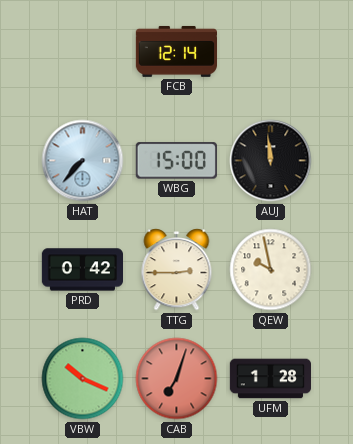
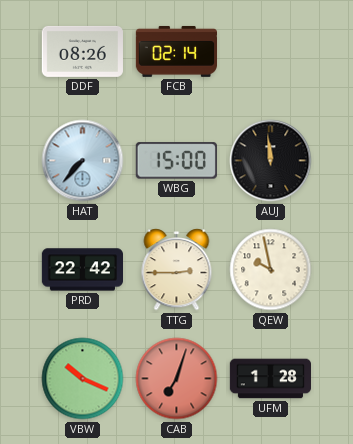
DDF: none -> 08:26
FCB: 12:14 -> 02:14
PRD: 0:42 -> 22:42
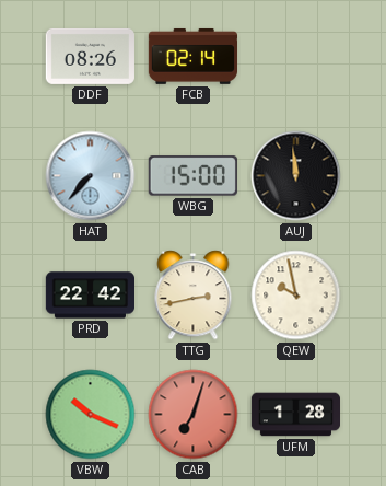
TTG: 2:45 -> 2:43
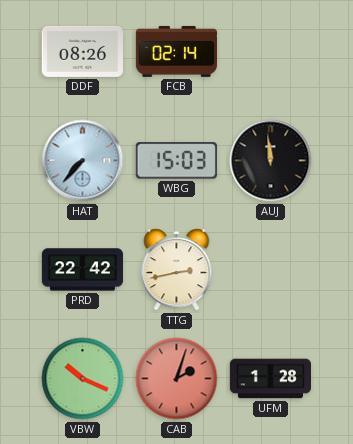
WBG: 15:00 -> 15:03
QEW: 9:58 -> none
CAB: 7:03 -> 2:03
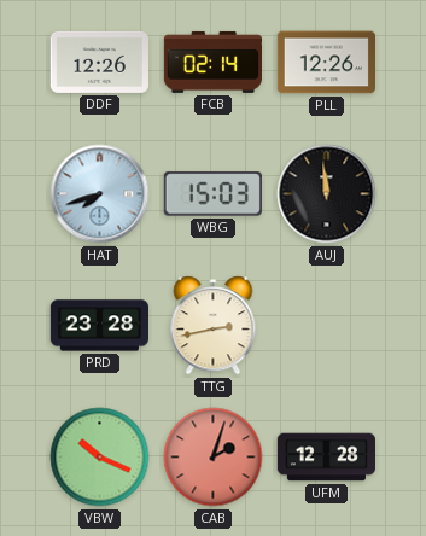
DDF: 08:26 -> 12:26
PLL: none -> 12:26
HAT: 7:37 -> 7:42
PRD: 22:42 -> 23:28
UFM: 1:28 -> 12:28
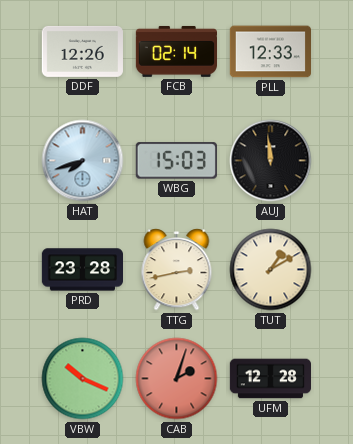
PLL: 12:26 -> 12:33
TUT: none -> 1:10
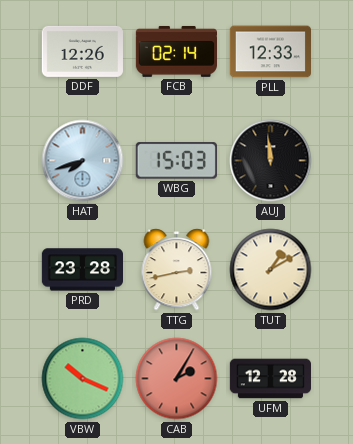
CAB: 2:03 -> 2:05
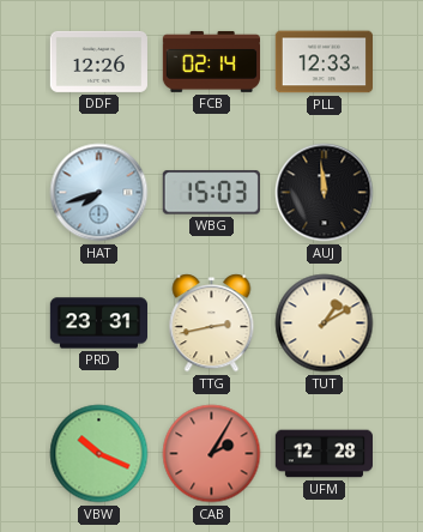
PRD: 23:28 -> 23:31
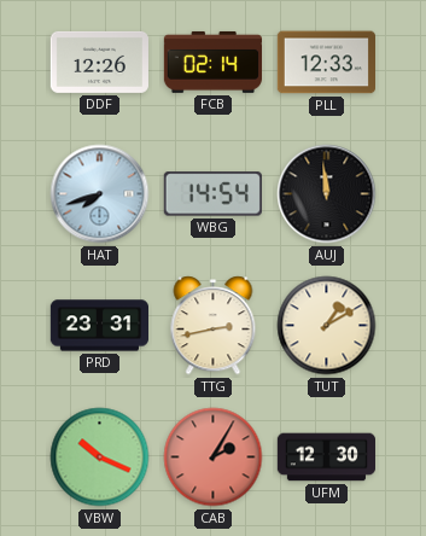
WBG: 15:03 -> 14:54
UFM: 12:28 -> 12:30
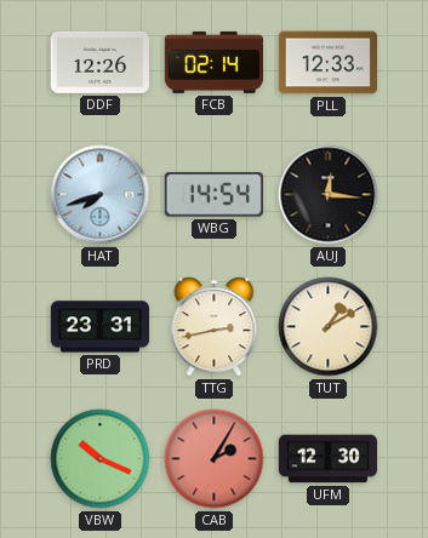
AUJ: 11:59 -> 12:16
